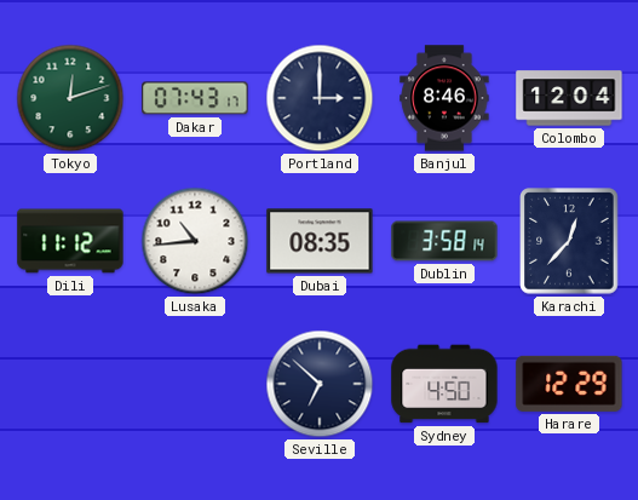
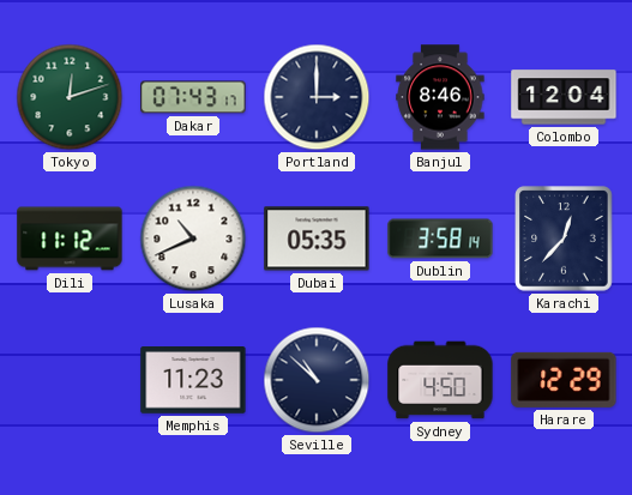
Lusaka: 10:44 -> 10:41
Dubai: 08:35 -> 05:35
Memphis: none -> 11:23
Seville: 6:52 -> 10:52
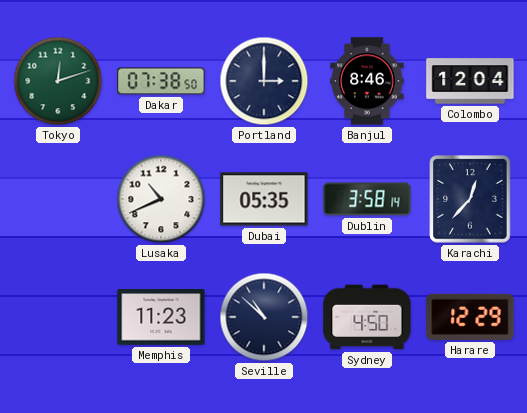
Dakar: 07:43 -> 07:38
Dili: 11:12 -> none
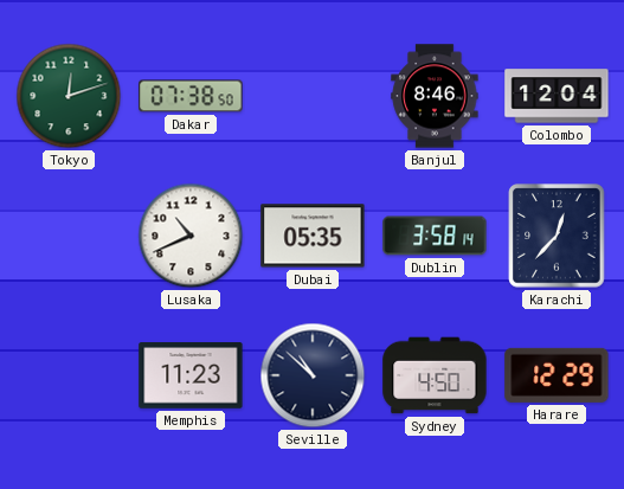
Portland: 3:00 -> none
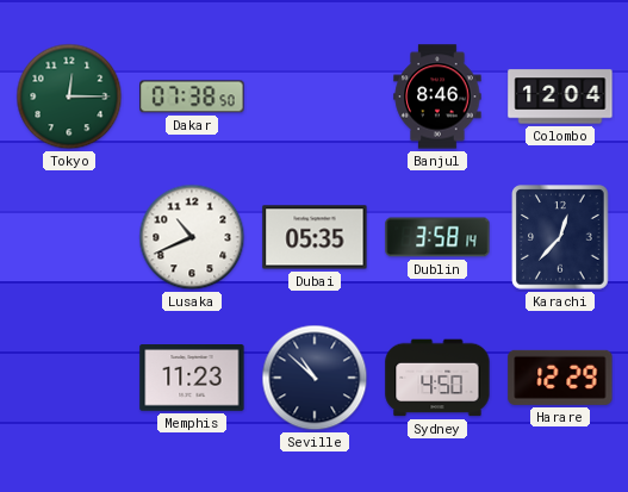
Tokyo: 12:12 -> 12:15
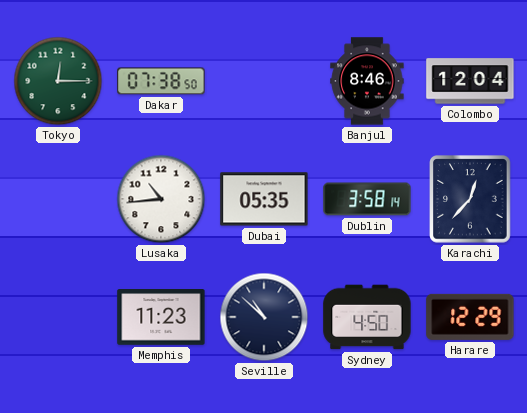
Lusaka: 10:41 -> 10:44
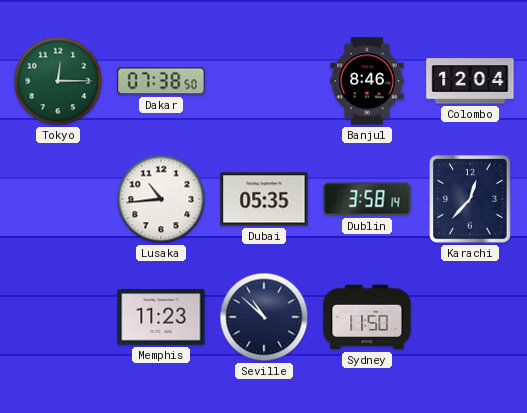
Sydney: 4:50 -> 11:50
Harare: 12:29 -> none
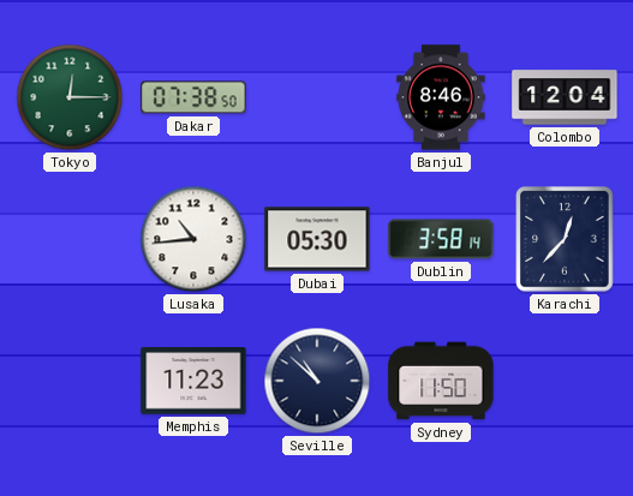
Dubai: 05:35 -> 05:30
